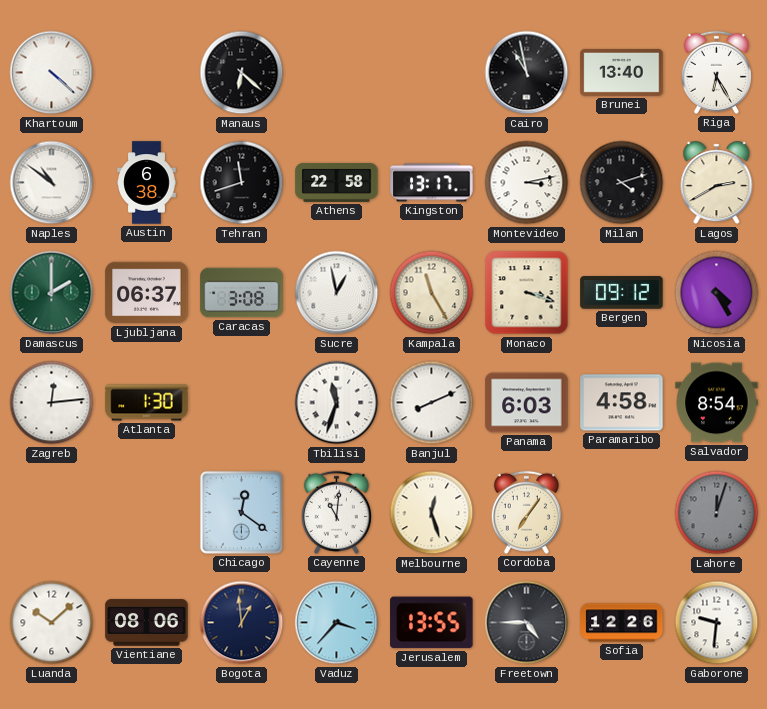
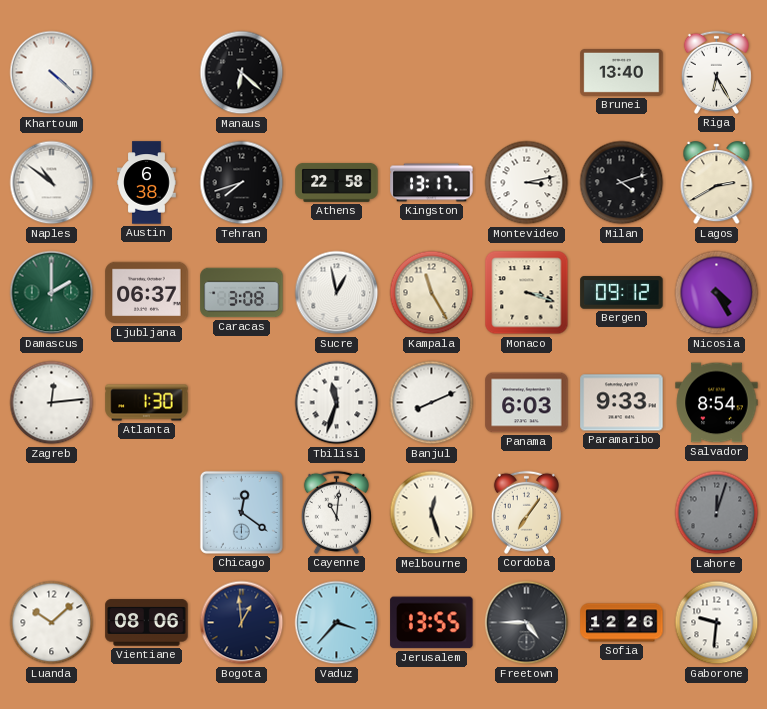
Cairo: 10:58 -> none
Tehran: 11:42 -> 7:42
Paramaribo: 4:58 -> 9:33
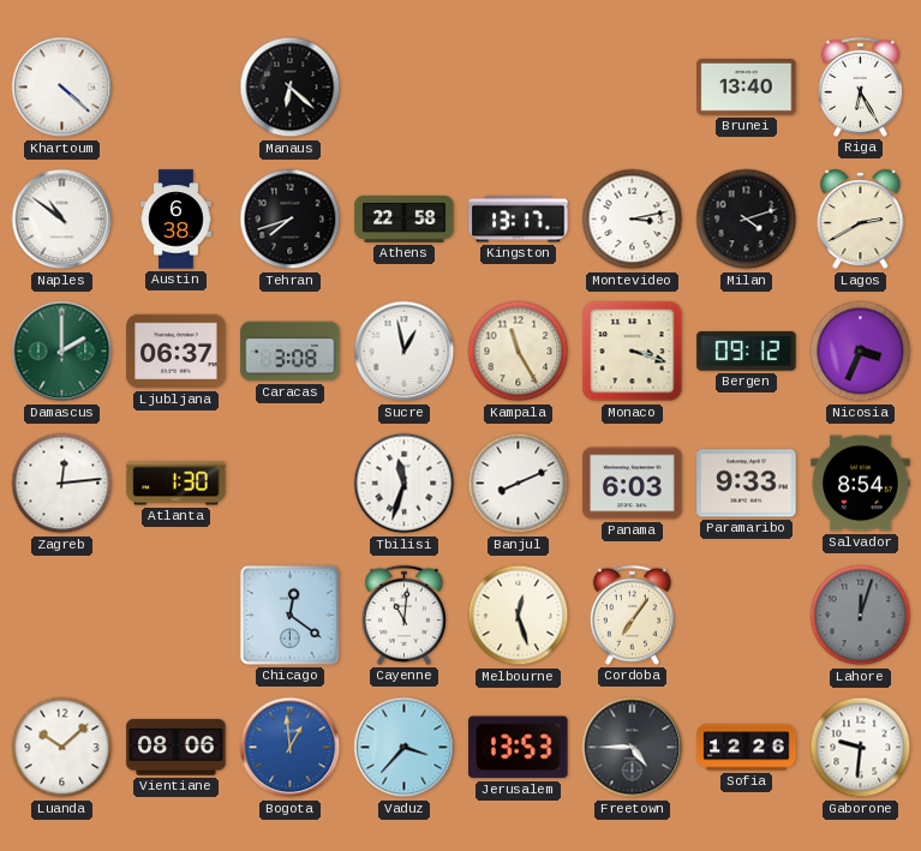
Nicosia: 4:25 -> 3:34
Bogota dial: navy -> blue
Jerusalem: 13:55 -> 13:53
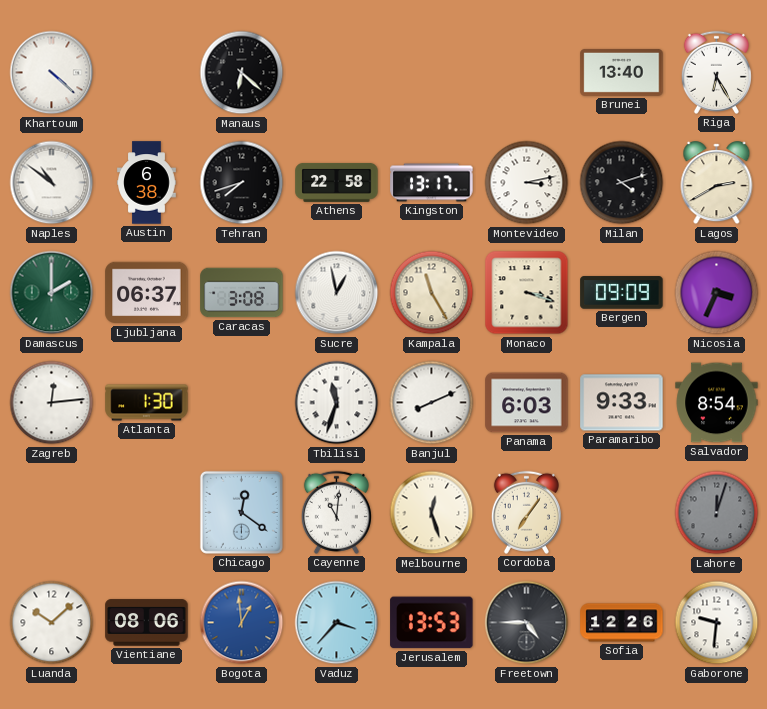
Bergen: 09:12 -> 09:09
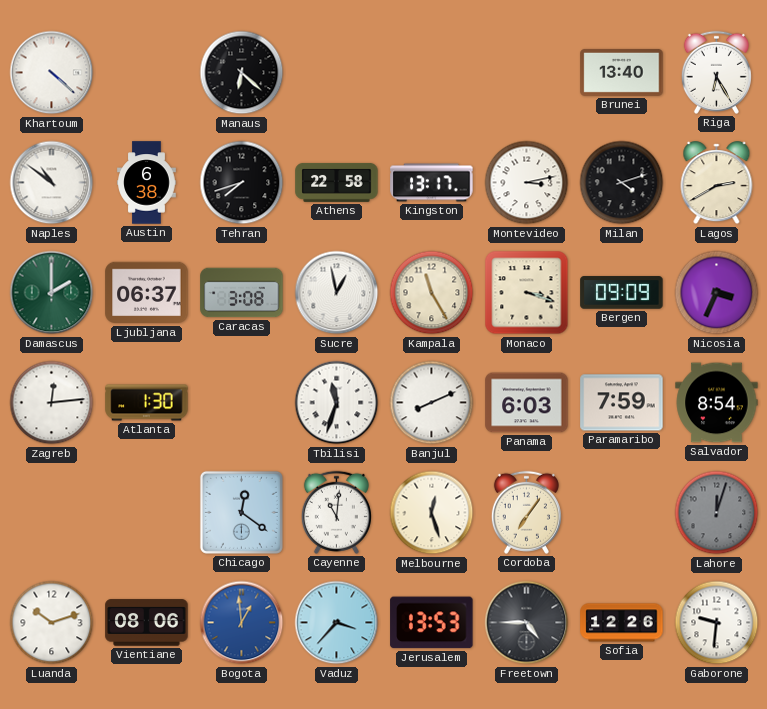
Paramaribo: 9:33 -> 7:59
Luanda: 10:08 -> 10:12
